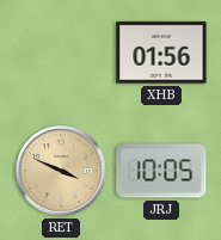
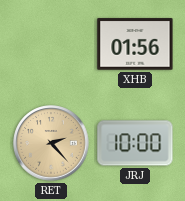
RET: 3:49 -> 2:23
JRJ: 10:05 -> 10:00
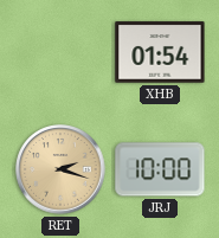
XHB: 01:56 -> 01:54
RET: 2:23 -> 2:18
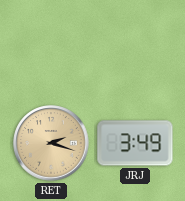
XHB: 01:54 -> none
JRJ: 10:00 -> 3:49
